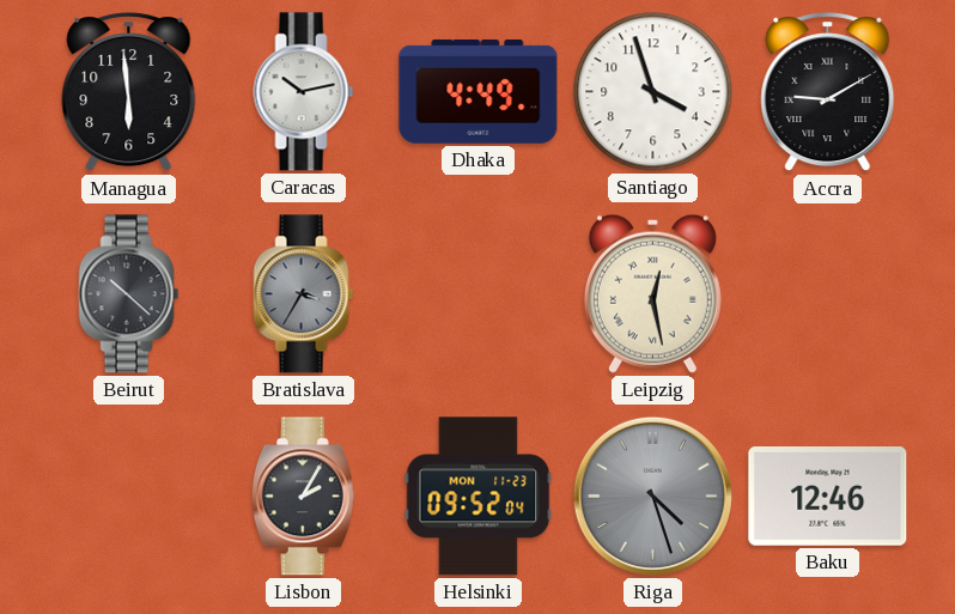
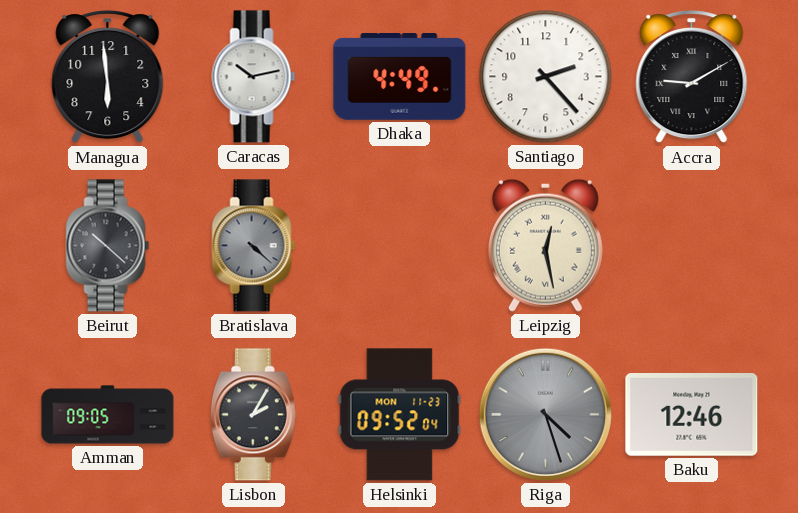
Santiago: 3:57 -> 2:23
Bratislava: 3:35 -> 4:22
Amman: none -> 09:05
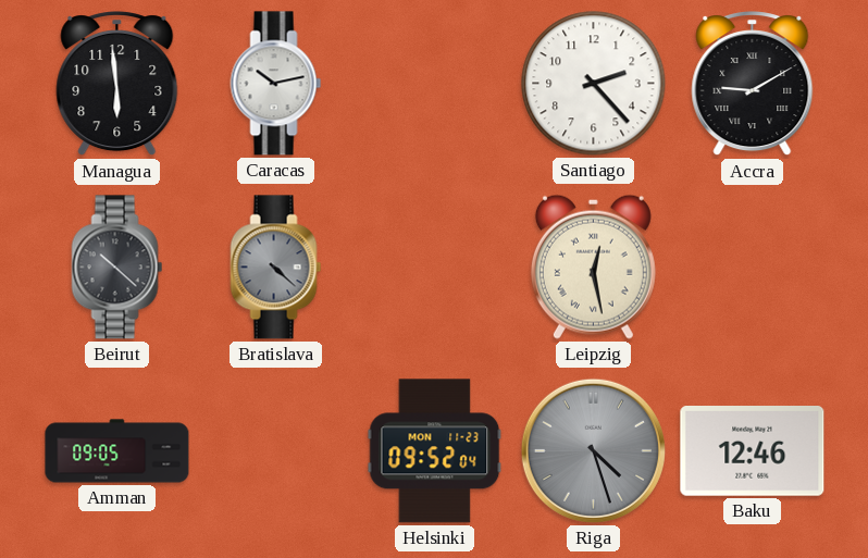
Dhaka: 4:49 -> none
Lisbon: 2:05 -> none
